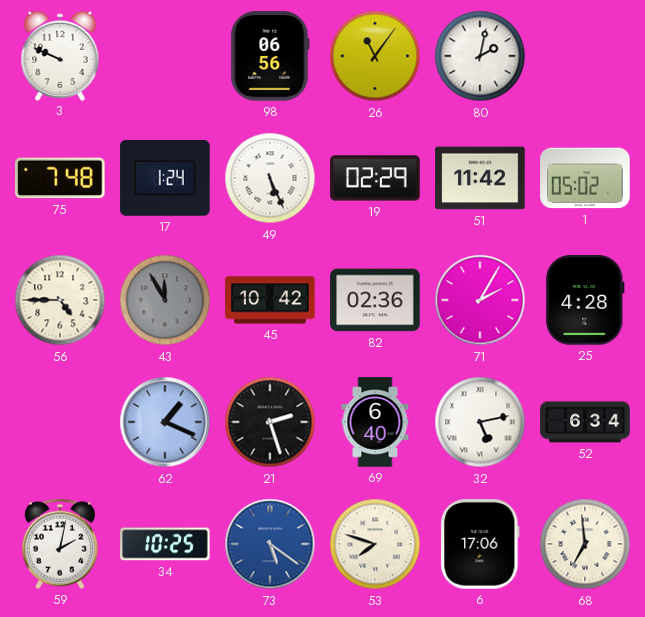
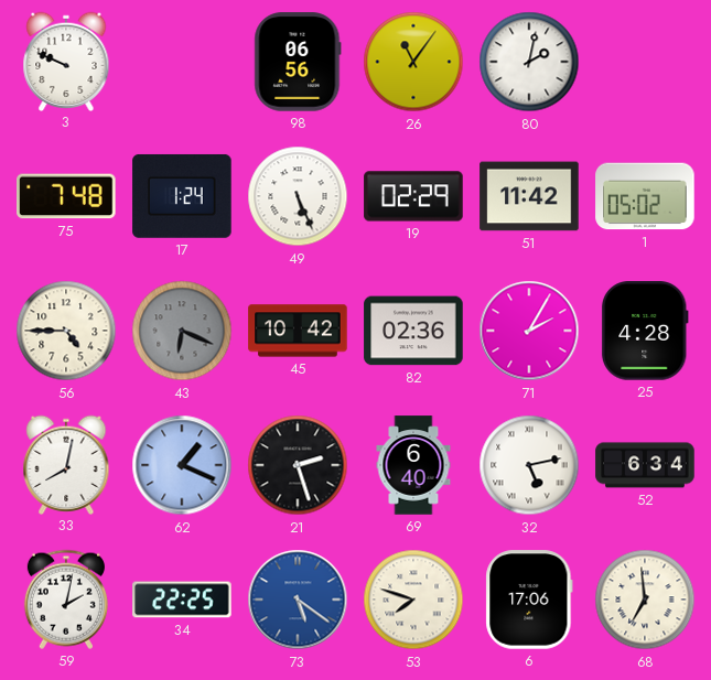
43: 11:55 -> 6:19
33: none -> 8:02
34: 10:25 -> 22:25
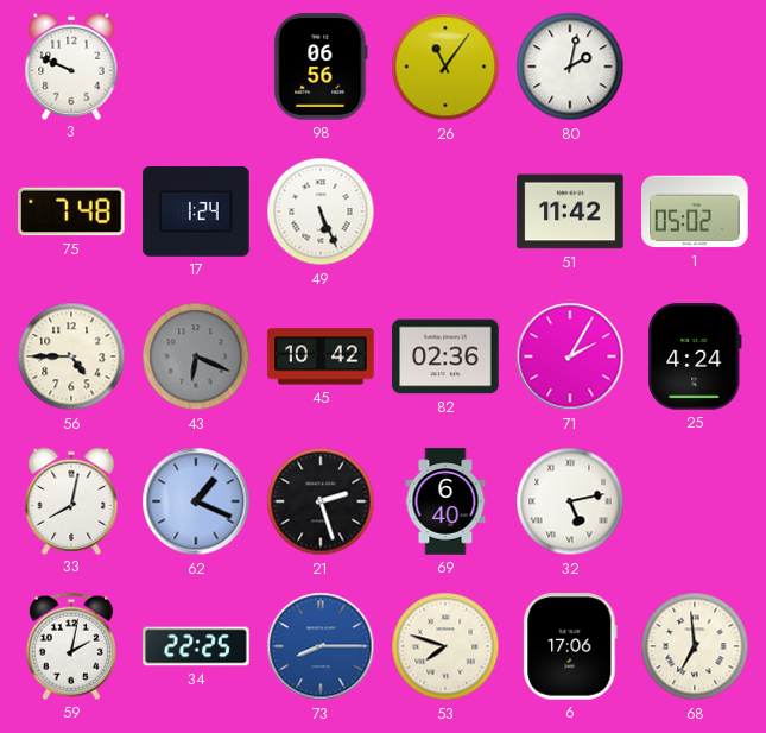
19: 02:29 -> none
25: 4:28 -> 4:24
52: 6:34 -> none
73: 5:21 -> 8:15
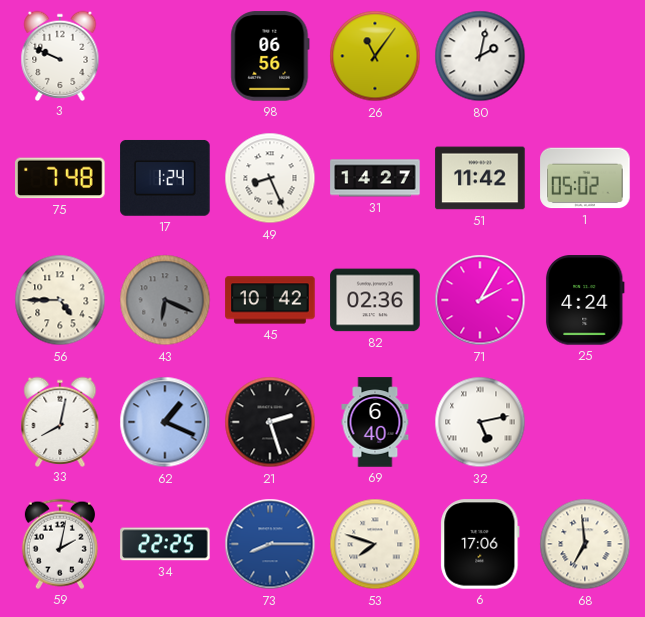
49: 5:26 -> 8:26
31: none -> 14:27
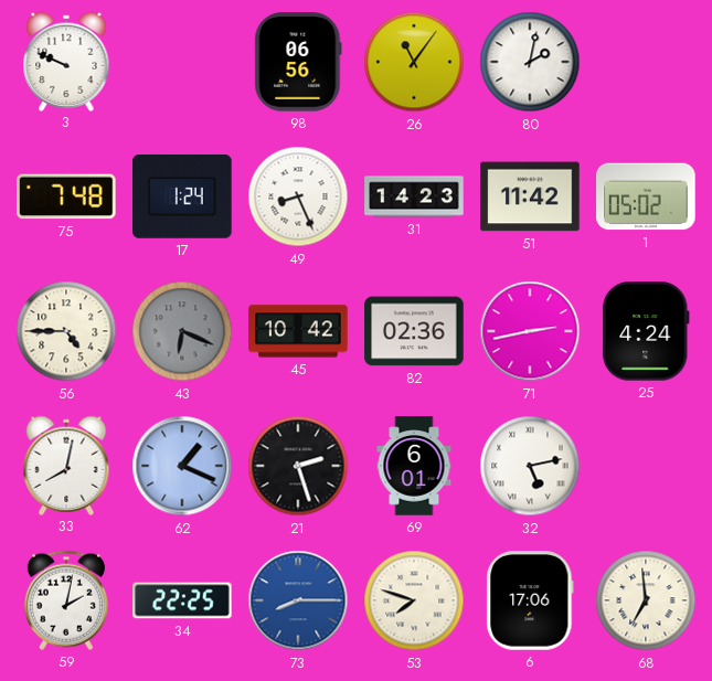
31: 14:27 -> 14:23
71: 2:05 -> 2:43
69: 6:40 -> 6:01
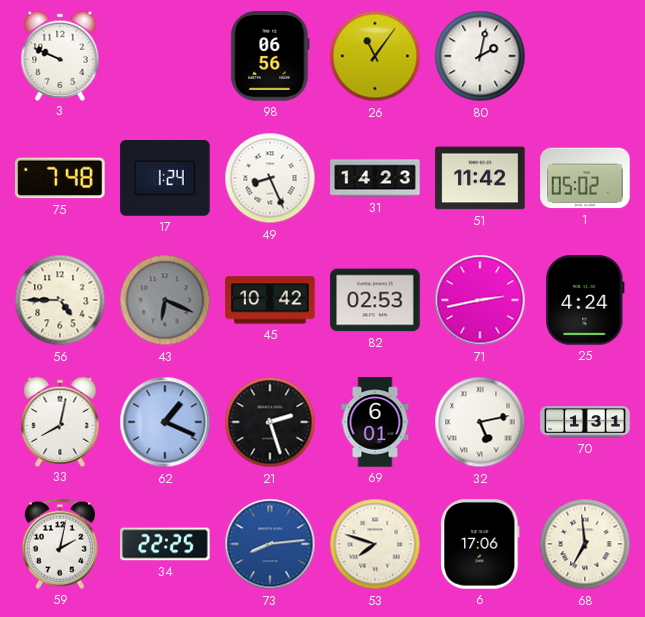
82: 02:36 -> 02:53
70: none -> 1:31
73: 8:15 -> 8:14
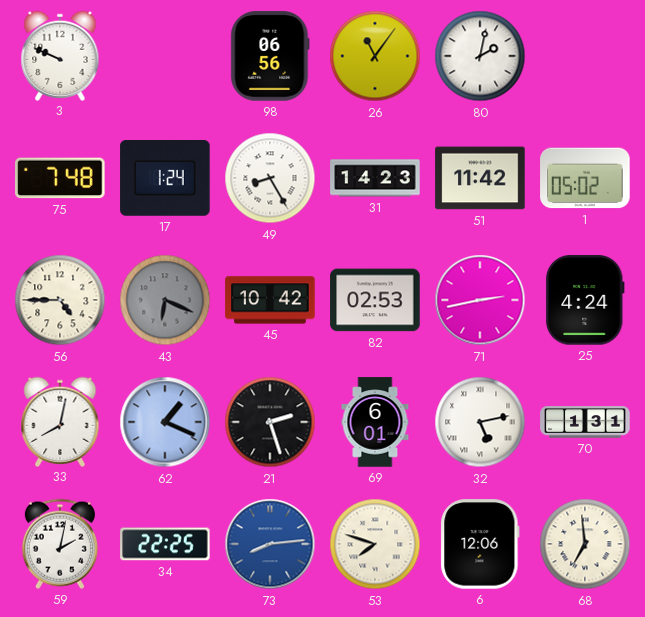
49: 8:26 -> 8:25
6: 17:06 -> 12:06
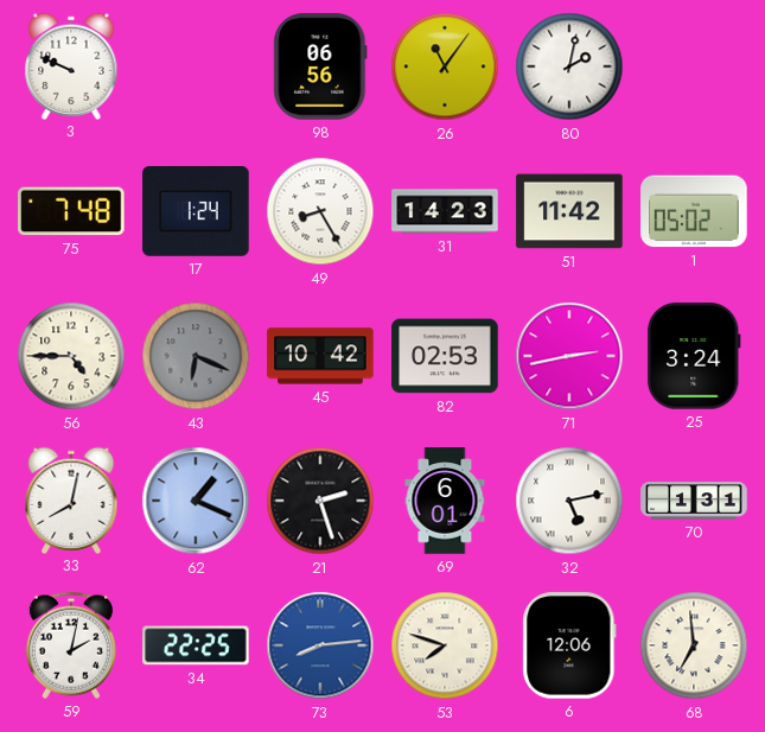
25: 4:24 -> 3:24
